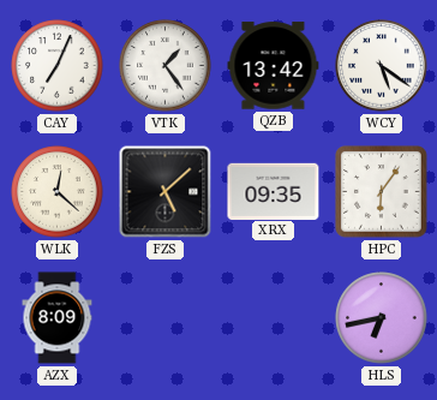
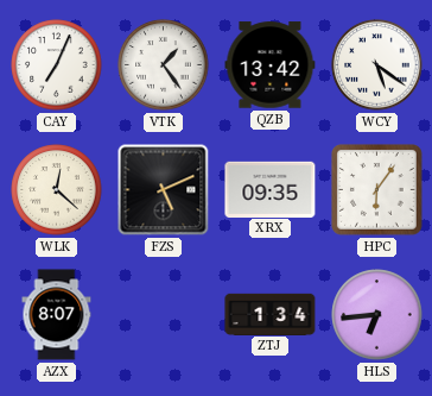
FZS: 5:08 -> 5:11
AZX: 8:09 -> 8:07
ZTJ: none -> 1:34
HLS: 6:43 -> 6:44
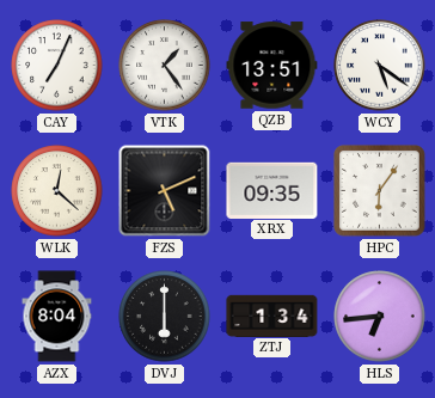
QZB: 13:42 -> 13:51
AZX: 8:07 -> 8:04
DVJ: none -> 6:00
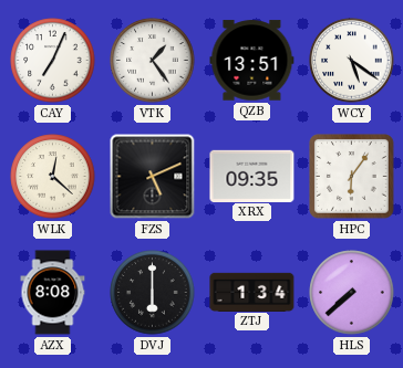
AZX: 8:04 -> 8:08
HLS: 6:44 -> 7:38
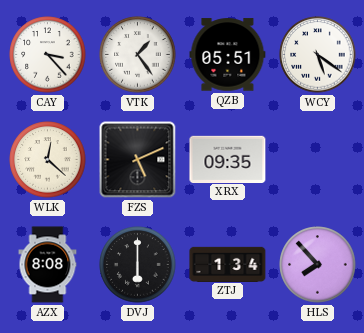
CAY: 7:04 -> 3:23
QZB: 13:51 -> 05:51
HPC: 6:06 -> none
HLS: 7:38 -> 7:53
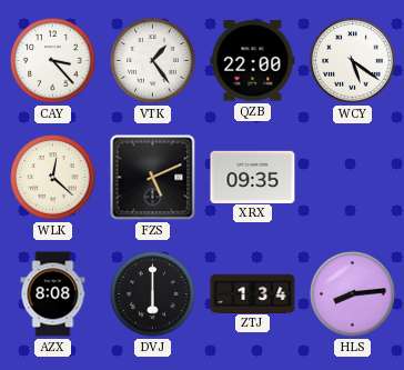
QZB: 05:51 -> 22:00
HLS: 7:53 -> 8:14
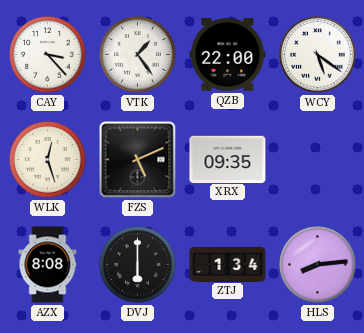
WLK: 12:22 -> 12:27
